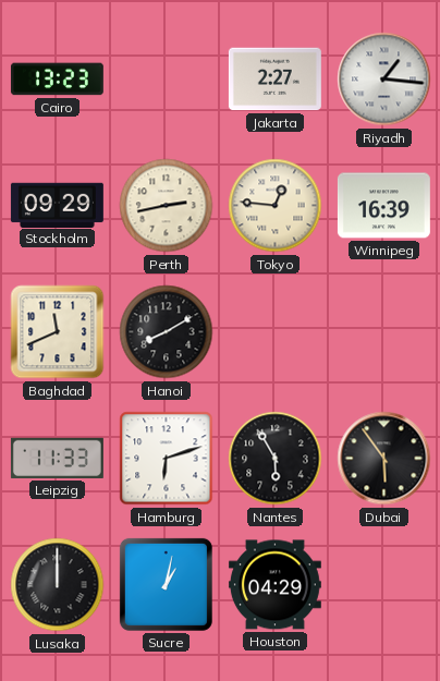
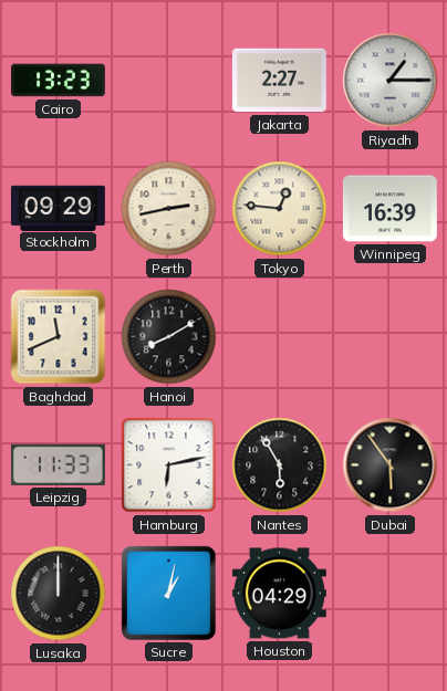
Riyadh: 1:16 -> 1:15
Hamburg: 6:12 -> 6:13
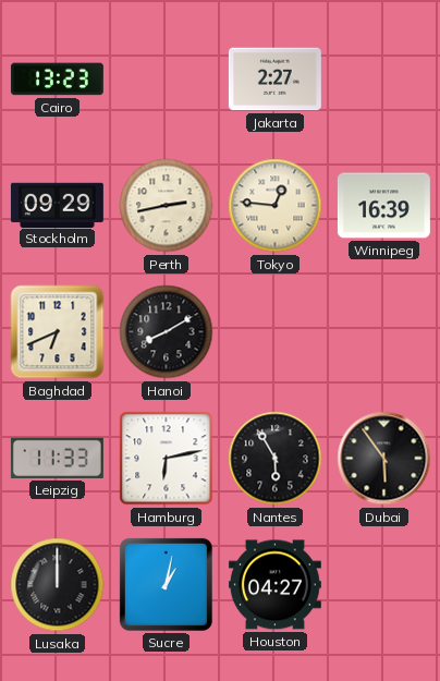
Riyadh: 1:15 -> none
Baghdad: 11:41 -> 6:41
Houston: 04:29 -> 04:27
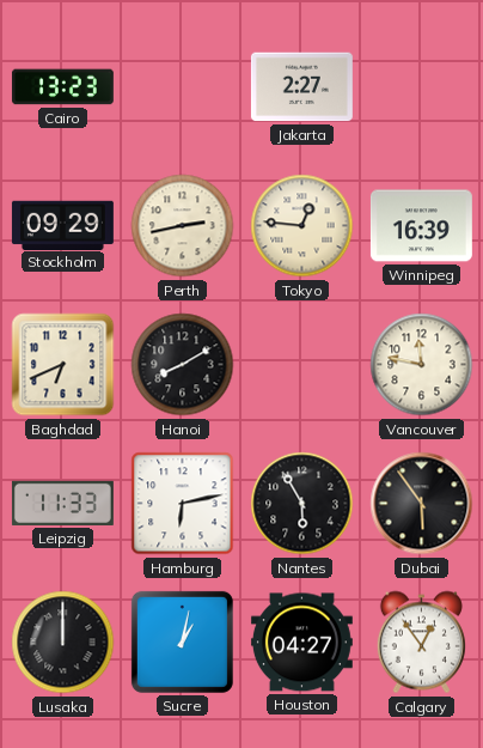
Vancouver: none -> 11:47
Calgary: none -> 12:54
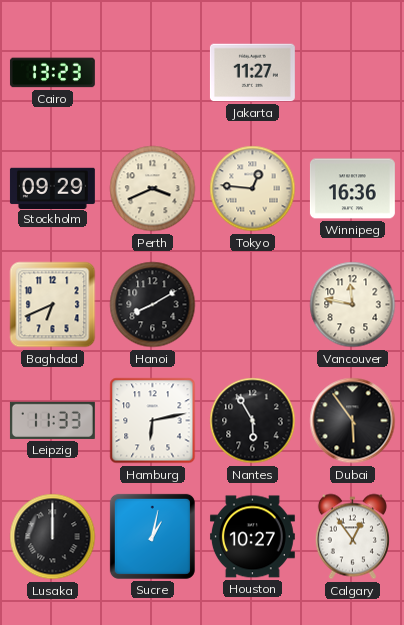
Jakarta: 2:27 -> 11:27
Perth: 2:43 -> 3:41
Winnipeg: 16:39 -> 16:36
Houston: 04:27 -> 10:27
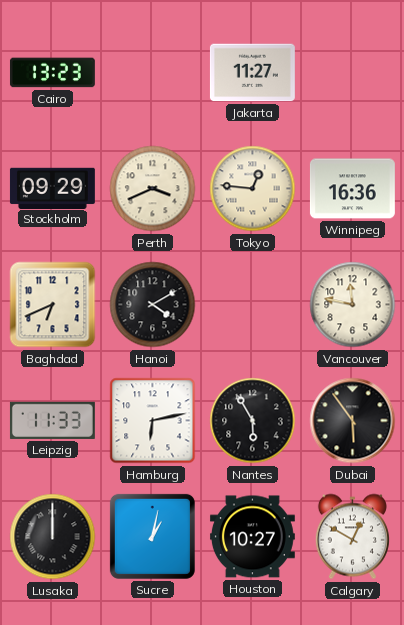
Hanoi: 8:10 -> 4:10
Calgary: 12:54 -> 12:50
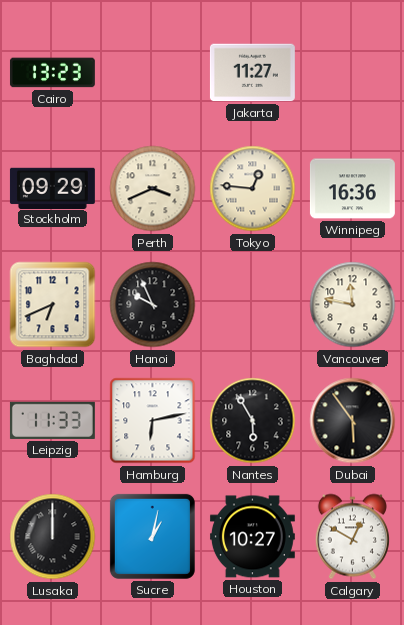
Hanoi: 4:10 -> 9:56
